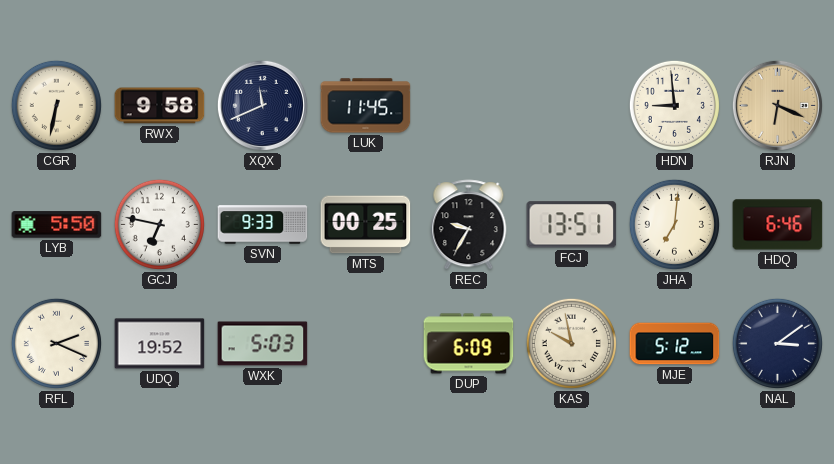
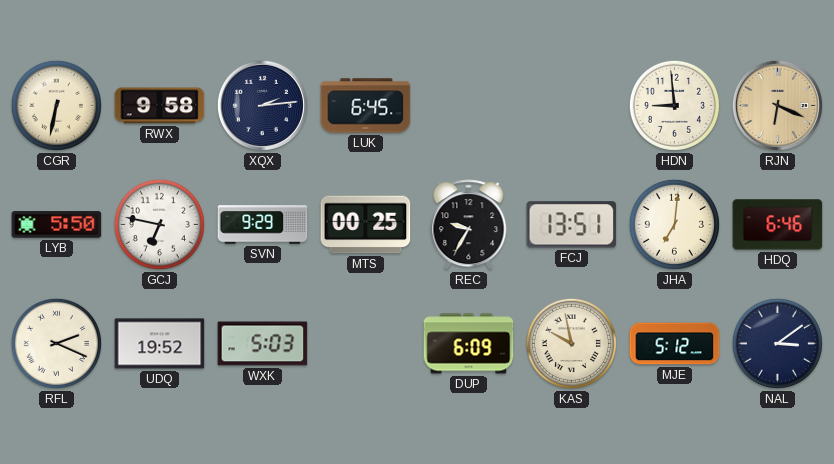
XQX: 11:41 -> 2:14
LUK: 11:45 -> 6:45
SVN: 9:33 -> 9:29
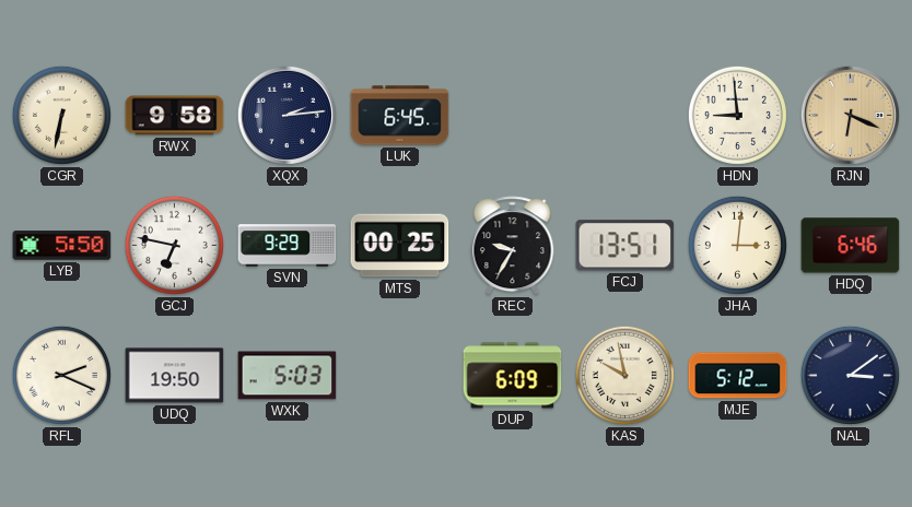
JHA: 7:01 -> 3:01
UDQ: 19:52 -> 19:50
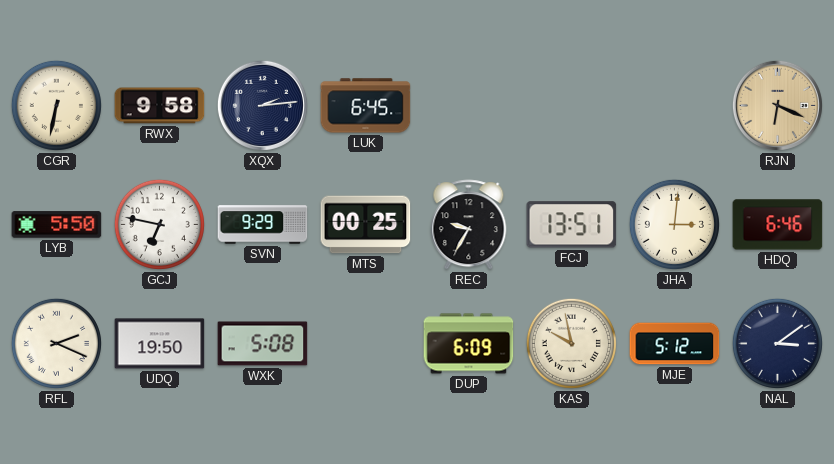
HDN: 8:59 -> none
WXK: 5:03 -> 5:08
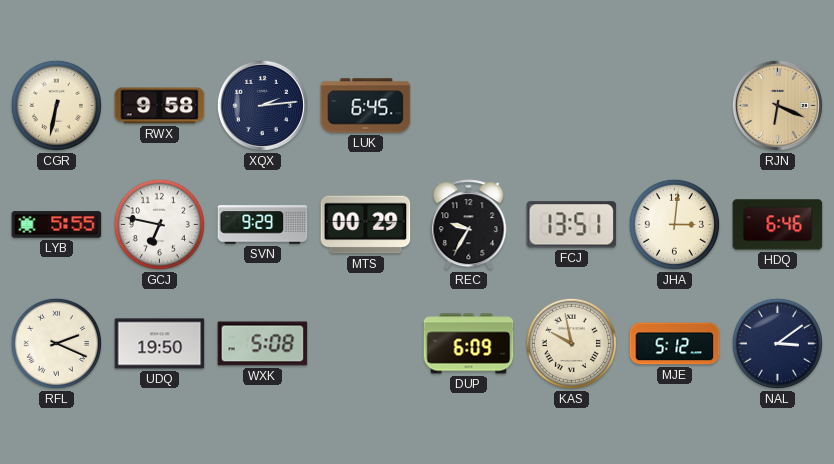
LYB: 5:50 -> 5:55
MTS: 00:25 -> 00:29
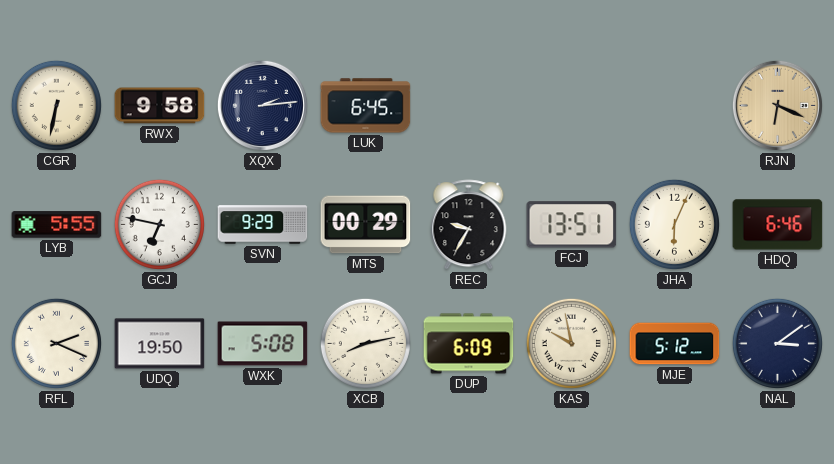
JHA: 3:01 -> 6:04
XCB: none -> 8:13
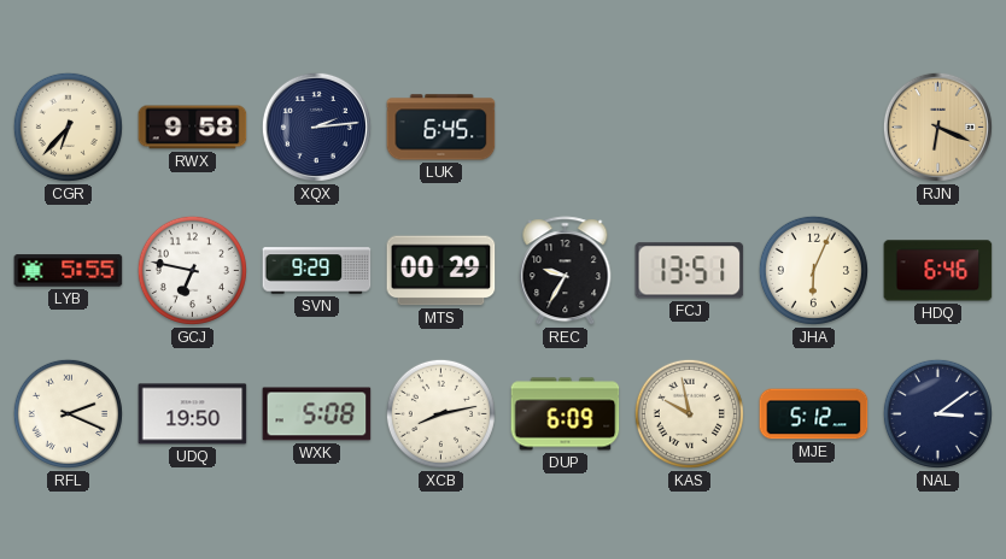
CGR: 6:32 -> 6:37
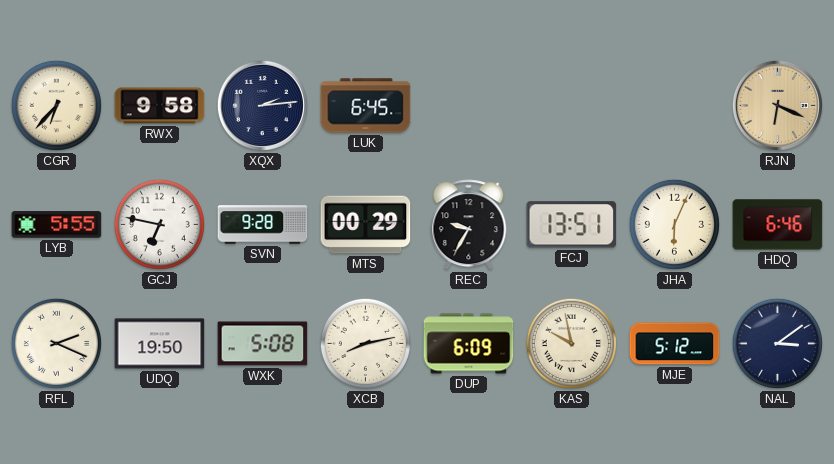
SVN: 9:29 -> 9:28
